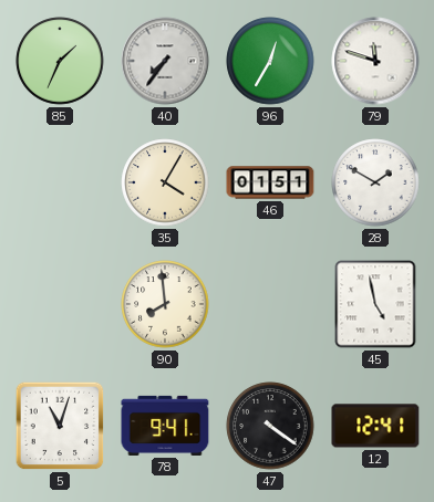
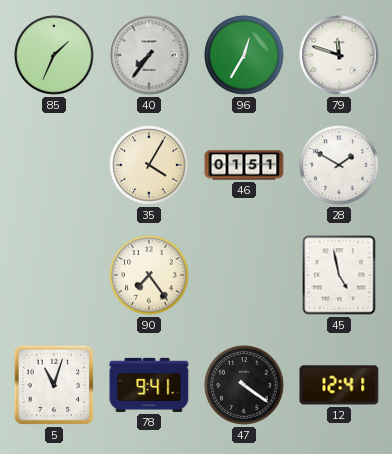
90: 7:59 -> 7:24
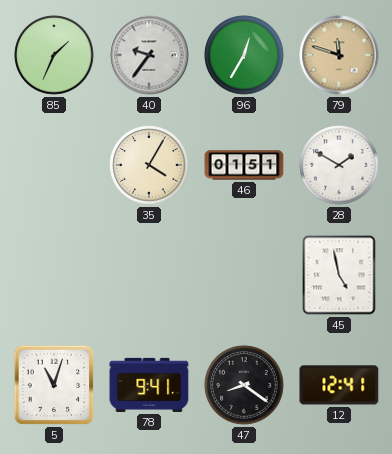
40: 7:36 -> 9:36
79 dial: white -> champagne
90: 7:24 -> none
47: 4:21 -> 8:21
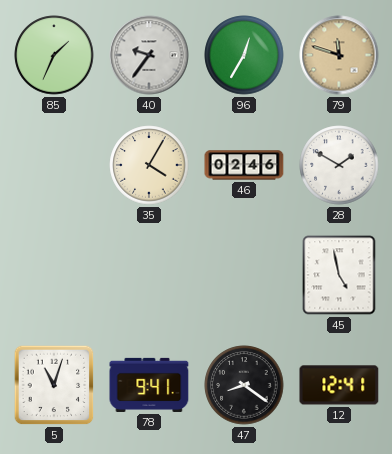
46: 01:51 -> 02:46
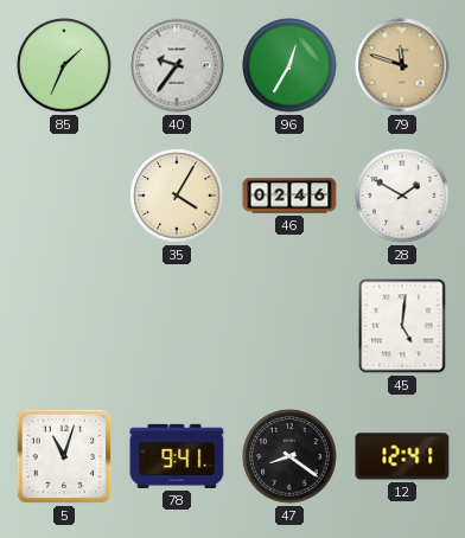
45: 4:58 -> 5:01
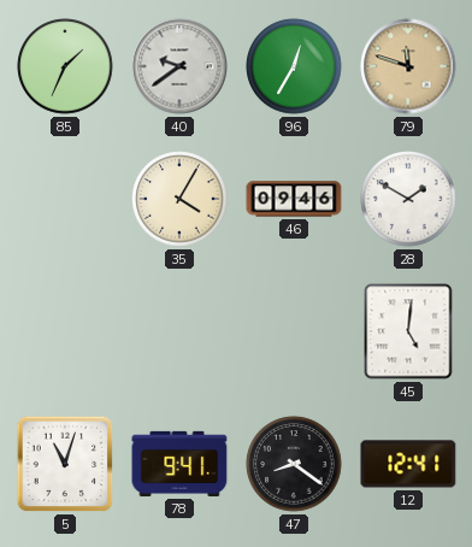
40: 9:36 -> 9:39
46: 02:46 -> 09:46
